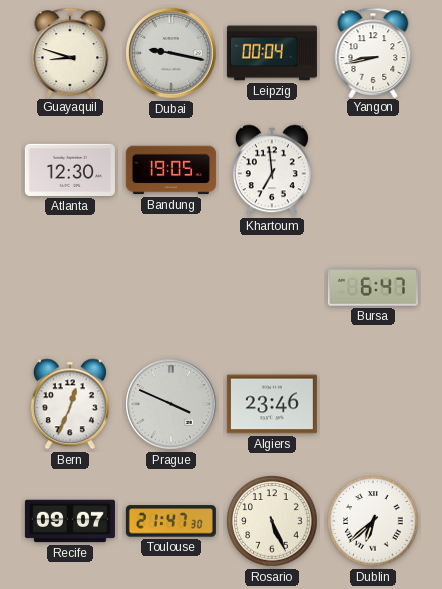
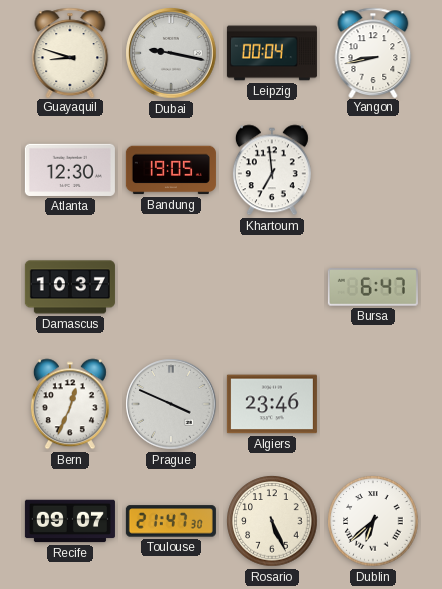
Damascus: none -> 10:37
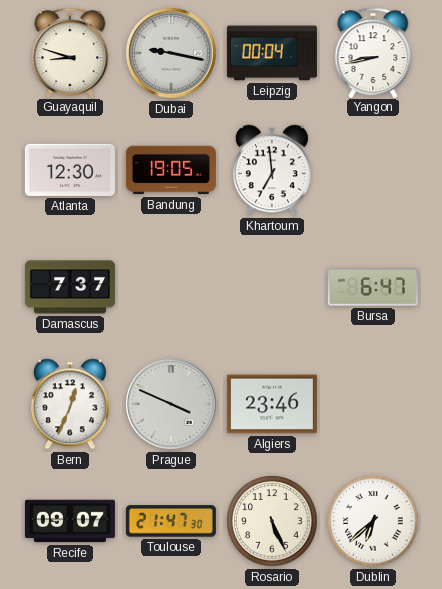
Damascus: 10:37 -> 7:37
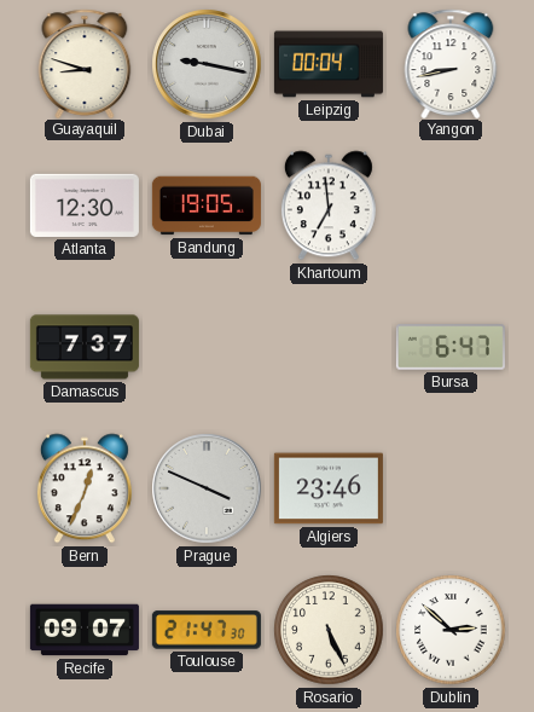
Dublin: 6:38 -> 2:52
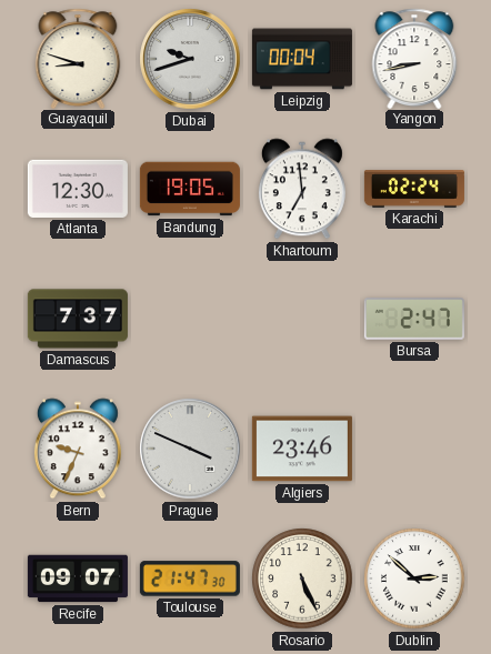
Dubai: 9:17 -> 9:42
Karachi: none -> 02:24
Bursa: 6:47 -> 2:47
Bern: 12:34 -> 9:34
